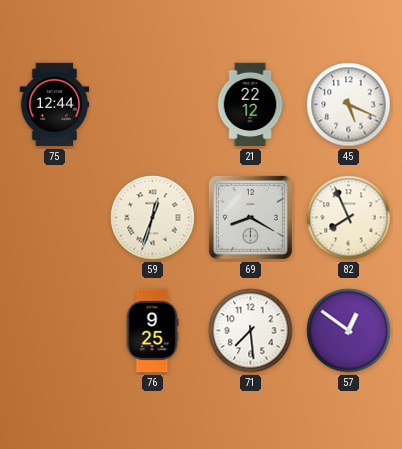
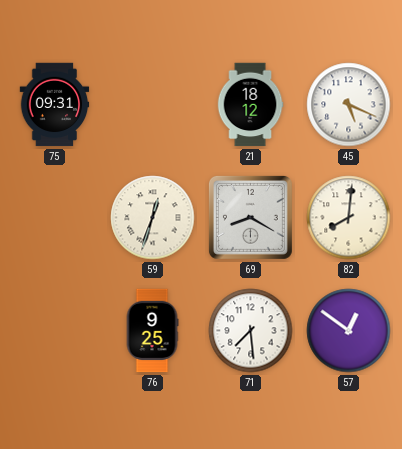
75: 12:44 -> 09:31
21: 22:12 -> 18:12
82: 7:56 -> 8:01
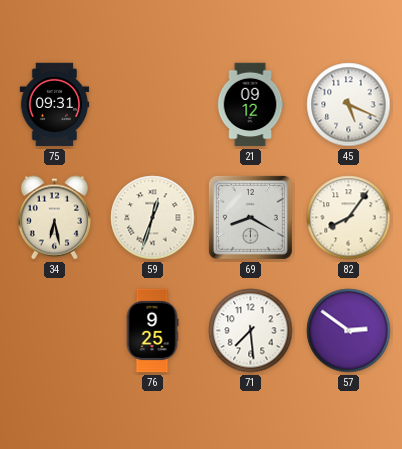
21: 18:12 -> 09:12
34: none -> 6:28
82: 8:01 -> 8:06
57: 12:51 -> 2:51
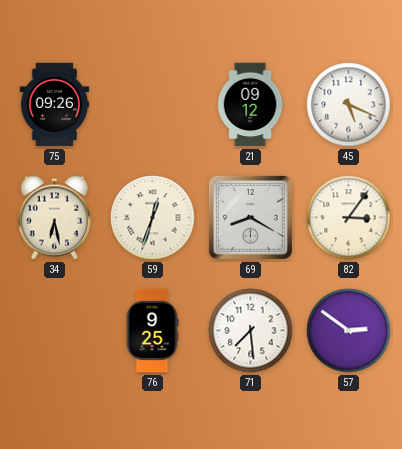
75: 09:31 -> 09:26
82: 8:06 -> 3:06
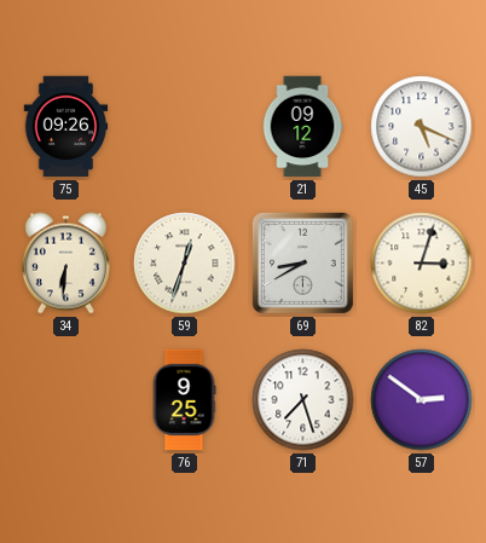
34: 6:28 -> 6:31
69: 8:20 -> 8:40
82: 3:06 -> 3:03
71: 7:29 -> 7:27
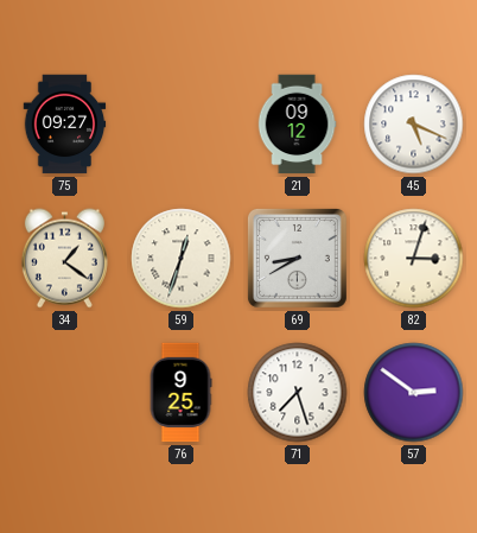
75: 09:26 -> 09:27
34: 6:31 -> 1:21
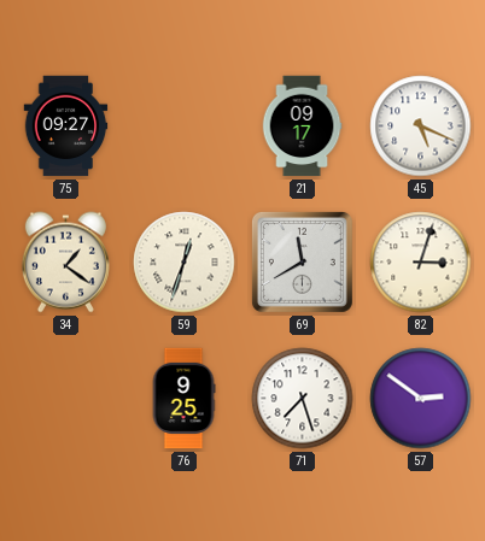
21: 09:12 -> 09:17
69: 8:40 -> 11:40
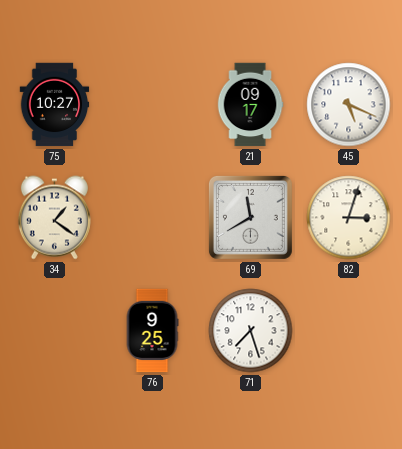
75: 09:27 -> 10:27
59: 12:33 -> none
57: 2:51 -> none
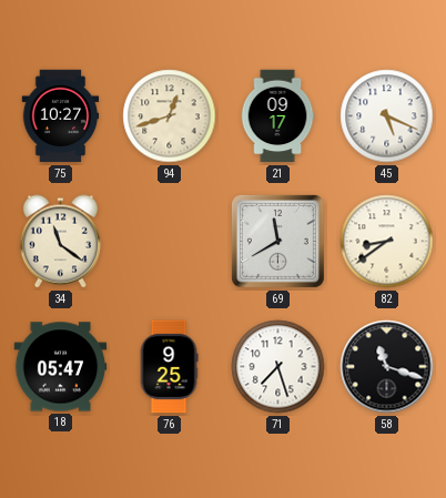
94: none -> 12:42
34: 1:21 -> 11:21
82: 3:03 -> 8:39
18: none -> 05:47
58: none -> 11:18
